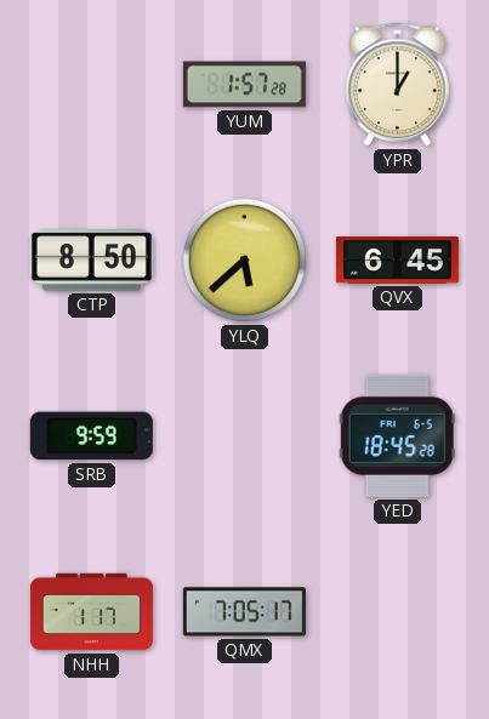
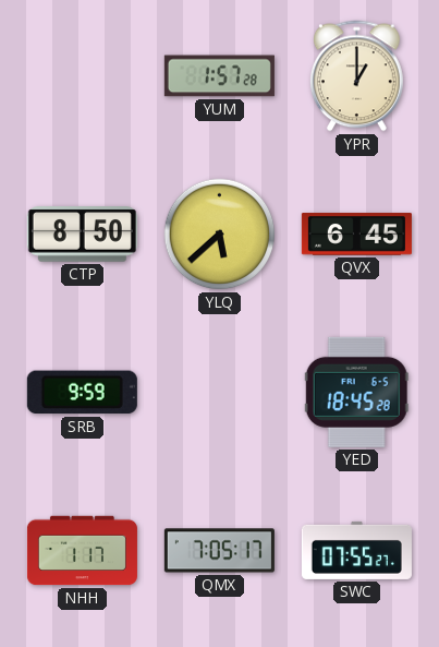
SWC: none -> 07:55
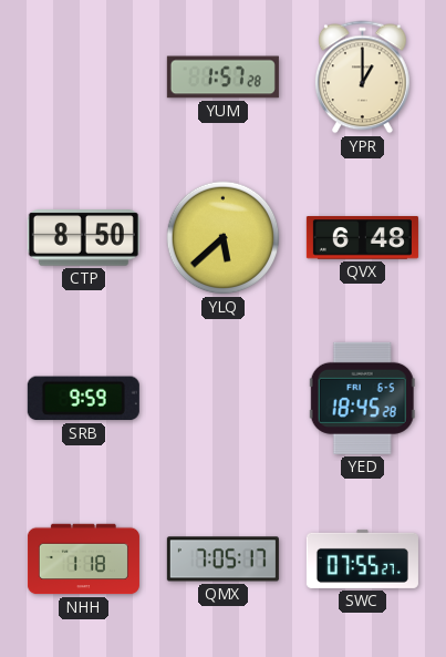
QVX: 6:45 -> 6:48
NHH: 1:17 -> 1:18
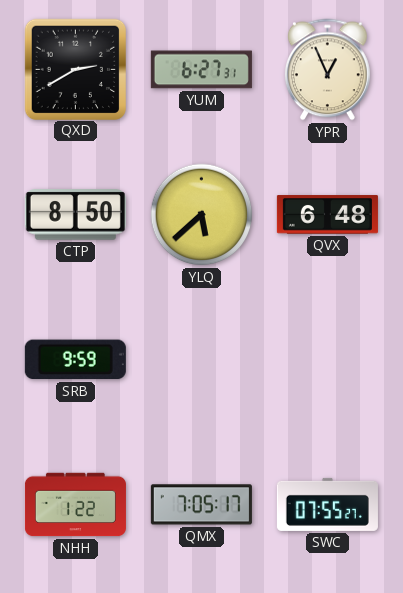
QXD: none -> 2:40
YUM: 1:57 -> 6:27
YPR: 1:00 -> 12:56
YED: 18:45 -> none
NHH: 1:18 -> 1:22
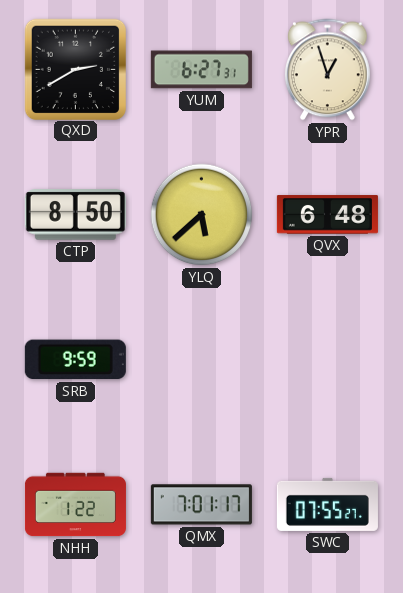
YPR: 12:56 -> 12:57
QMX: 7:05 -> 7:01
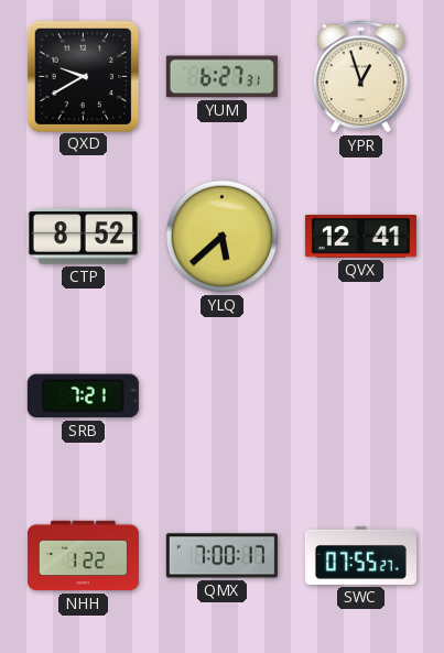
QXD: 2:40 -> 9:40
CTP: 8:50 -> 8:52
QVX: 6:48 -> 12:41
SRB: 9:59 -> 7:21
QMX: 7:01 -> 7:00
